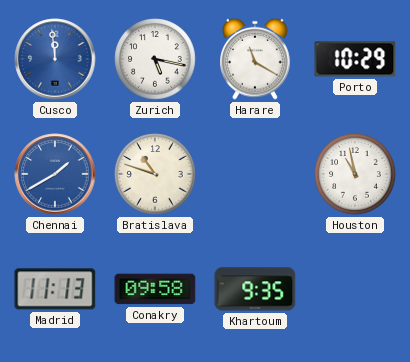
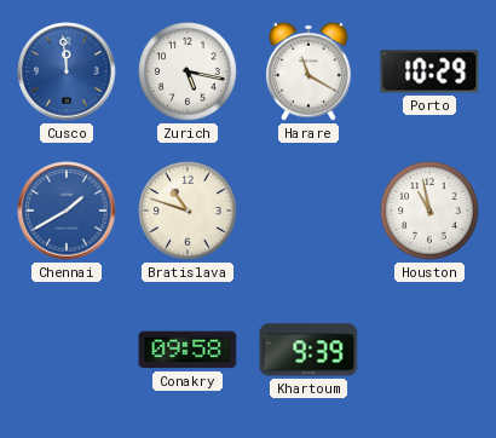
Madrid: 11:13 -> none
Khartoum: 9:35 -> 9:39
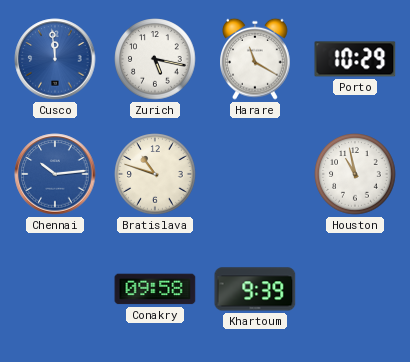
Chennai: 1:40 -> 10:14
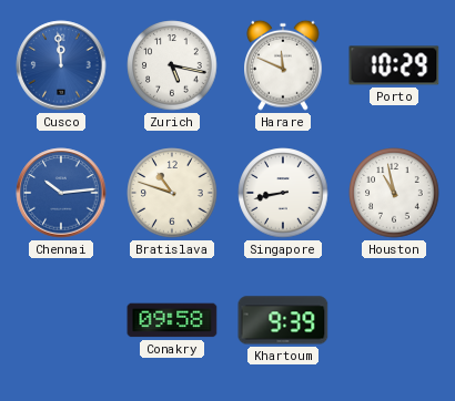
Harare: 11:20 -> 11:49
Singapore: none -> 8:43
